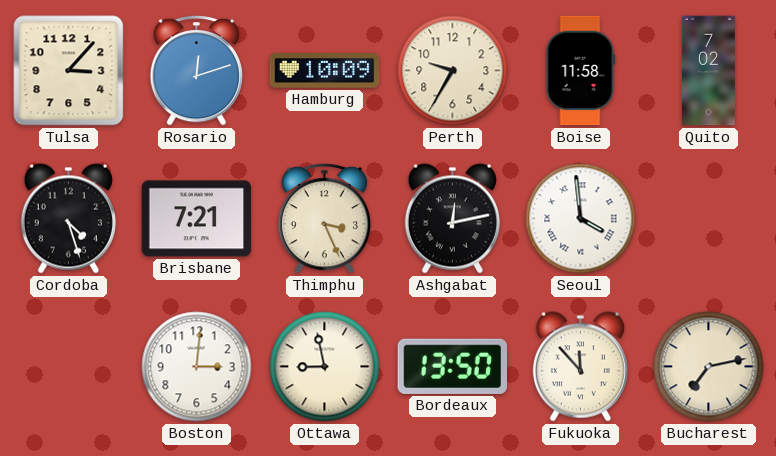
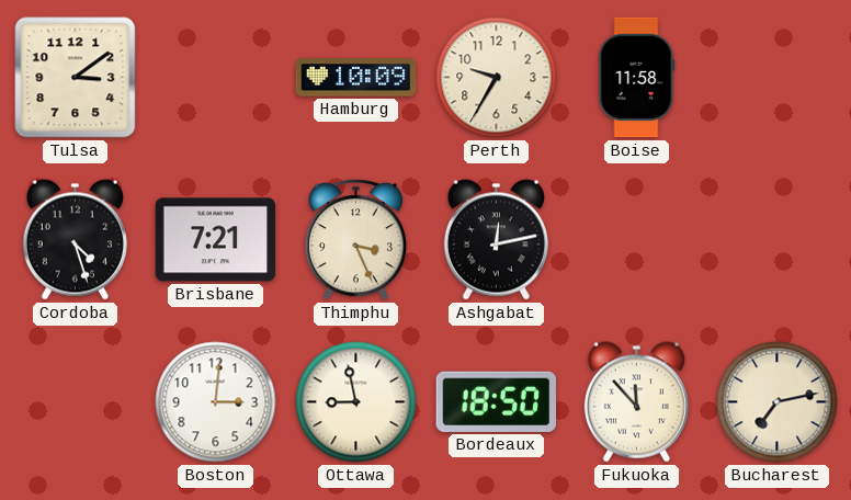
Tulsa: 3:07 -> 3:09
Rosario: 12:12 -> none
Quito: 7:02 -> none
Seoul: 3:59 -> none
Bordeaux: 13:50 -> 18:50
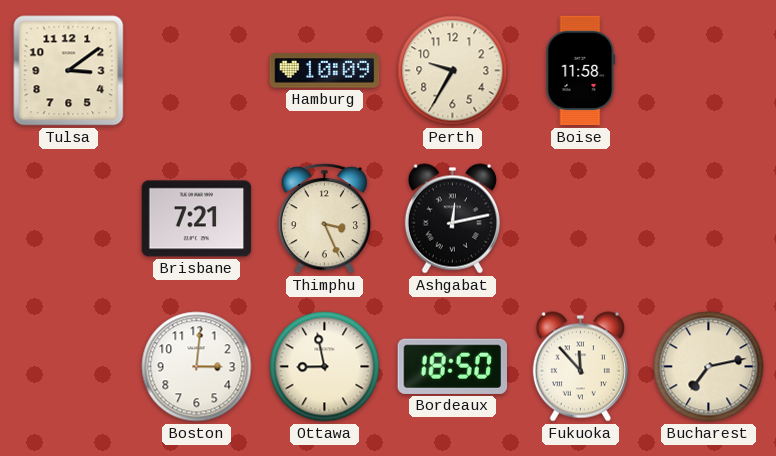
Cordoba: 4:27 -> none
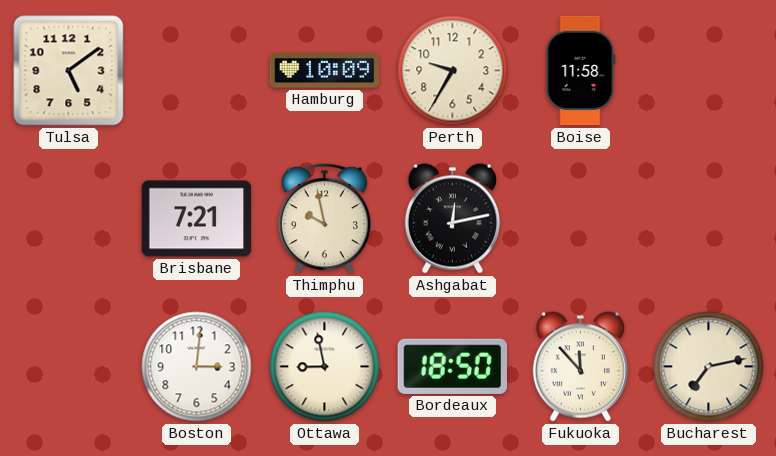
Tulsa: 3:09 -> 5:09
Thimphu: 3:26 -> 9:58
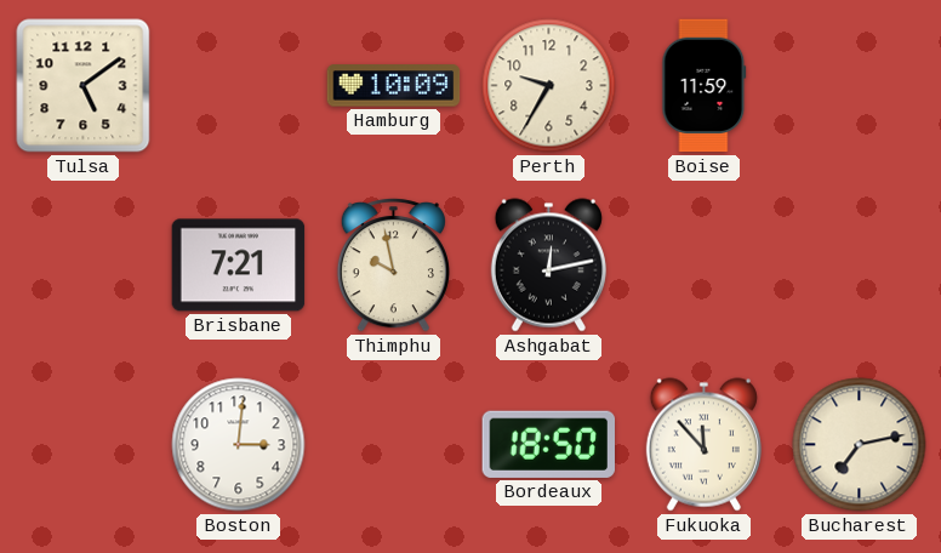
Boise: 11:58 -> 11:59
Ottawa: 8:58 -> none
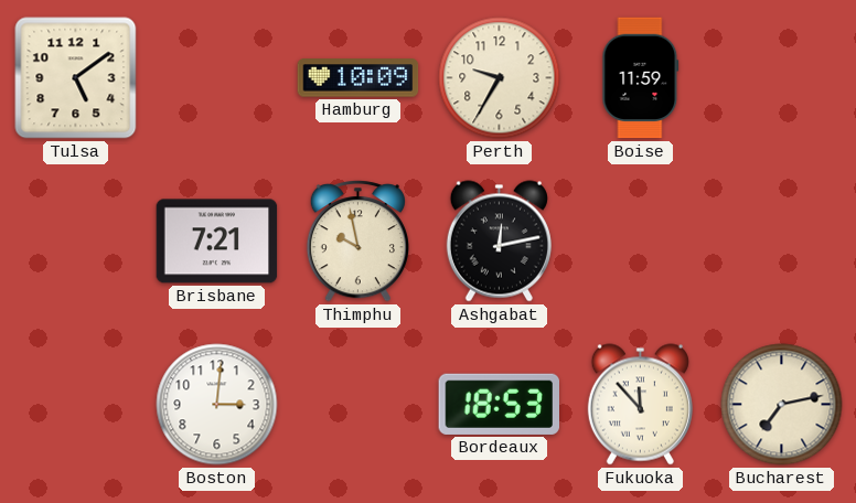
Bordeaux: 18:50 -> 18:53
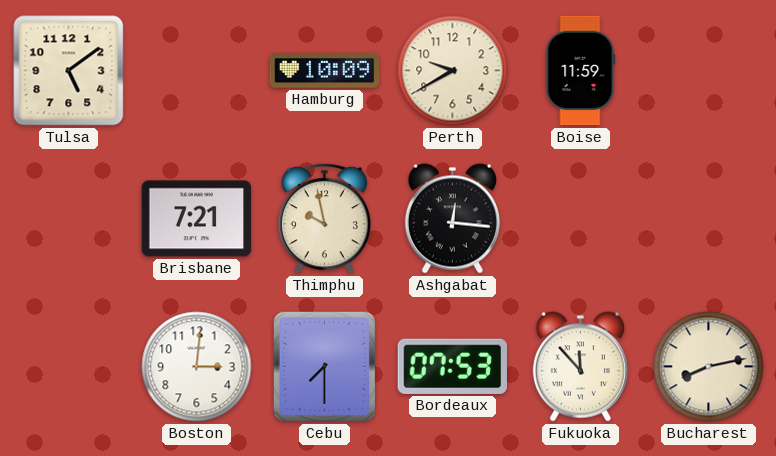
Perth: 9:35 -> 9:40
Ashgabat: 12:13 -> 12:16
Cebu: none -> 7:30
Bordeaux: 18:53 -> 07:53
Bucharest: 7:13 -> 8:13
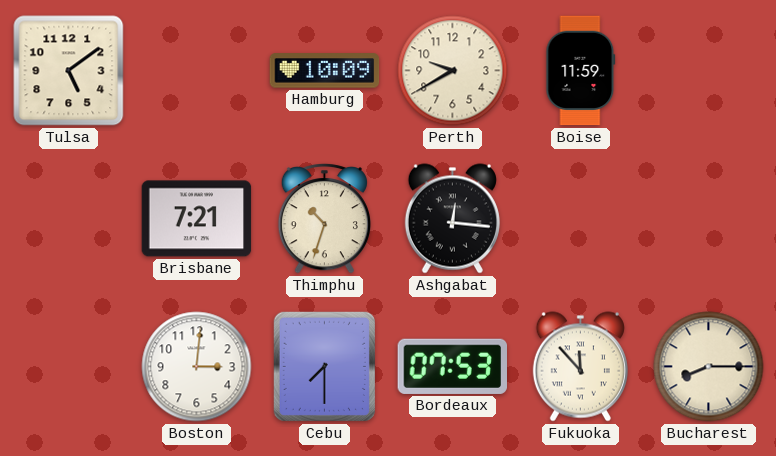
Thimphu: 9:58 -> 10:33
Bucharest: 8:13 -> 8:15
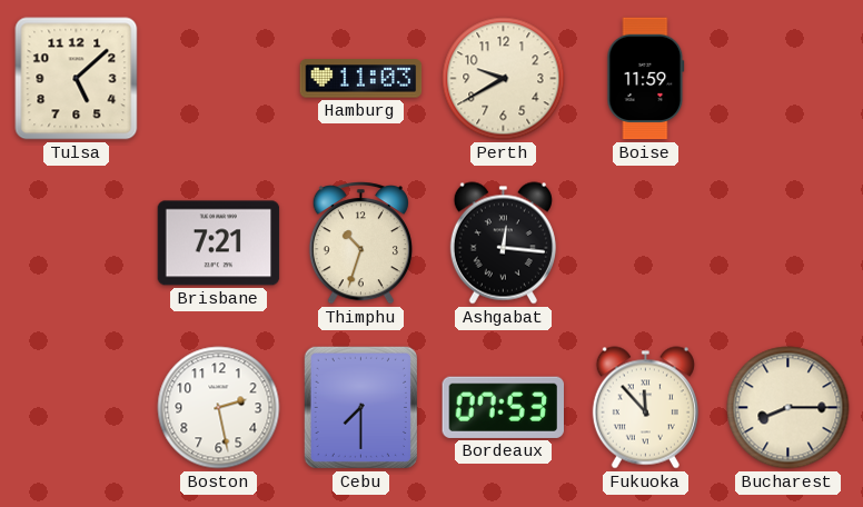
Tulsa: 5:09 -> 5:08
Hamburg: 10:09 -> 11:03
Boston: 3:01 -> 2:28
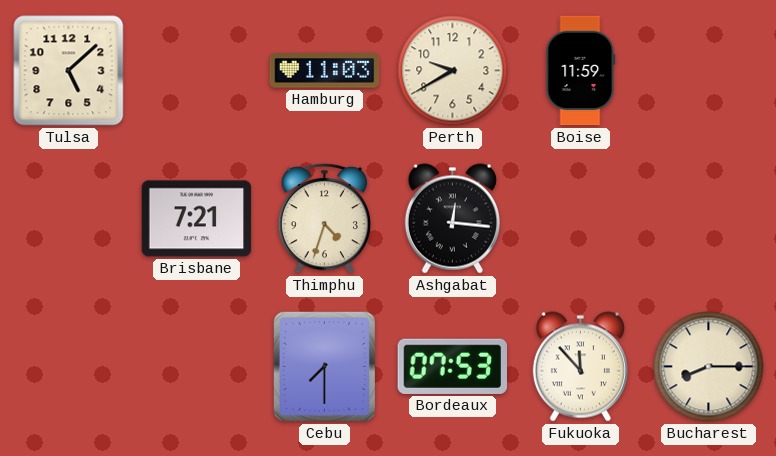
Thimphu: 10:33 -> 4:33
Boston: 2:28 -> none
